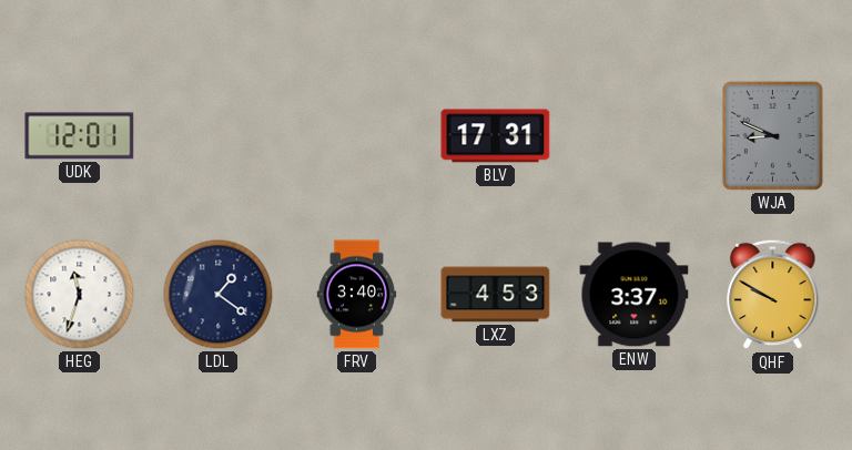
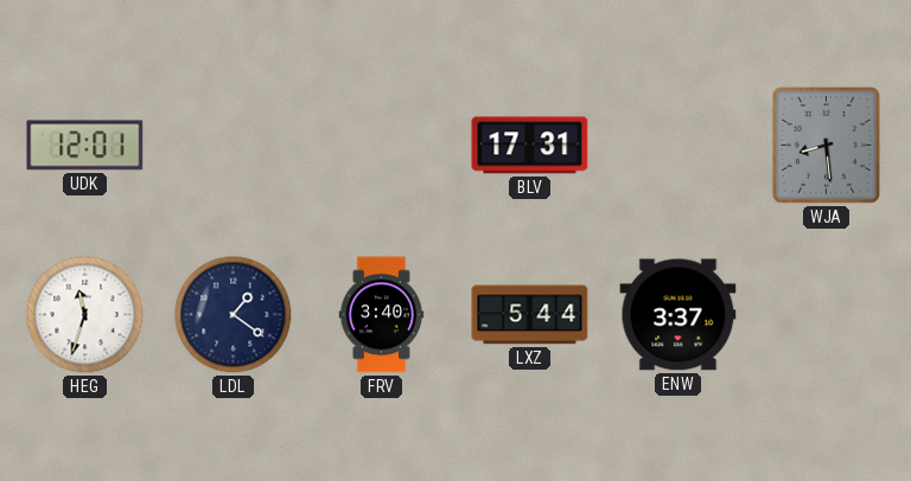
WJA: 8:49 -> 8:29
LXZ: 4:53 -> 5:44
QHF: 9:50 -> none
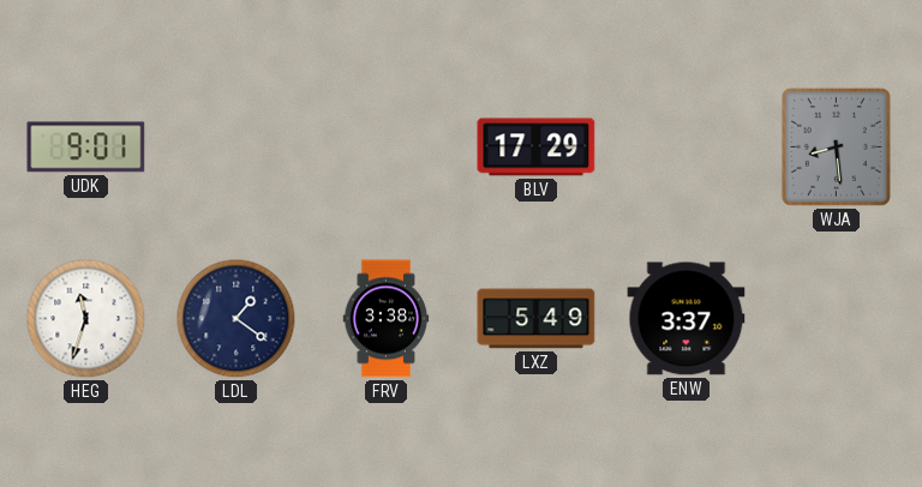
UDK: 12:01 -> 9:01
BLV: 17:31 -> 17:29
FRV: 3:40 -> 3:38
LXZ: 5:44 -> 5:49
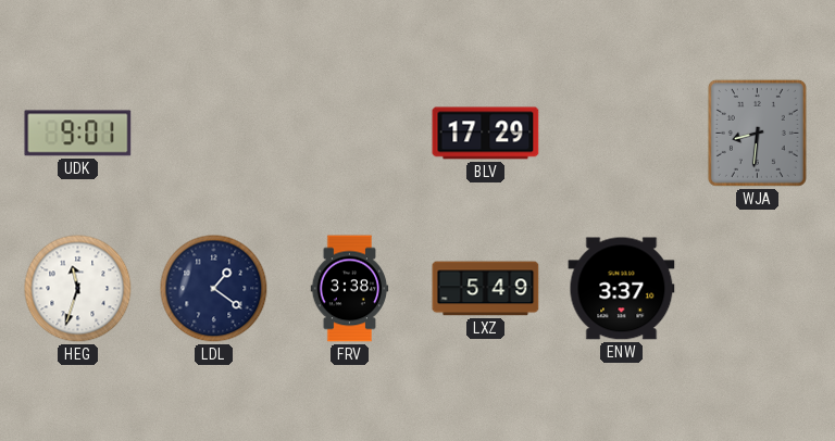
WJA: 8:29 -> 8:31
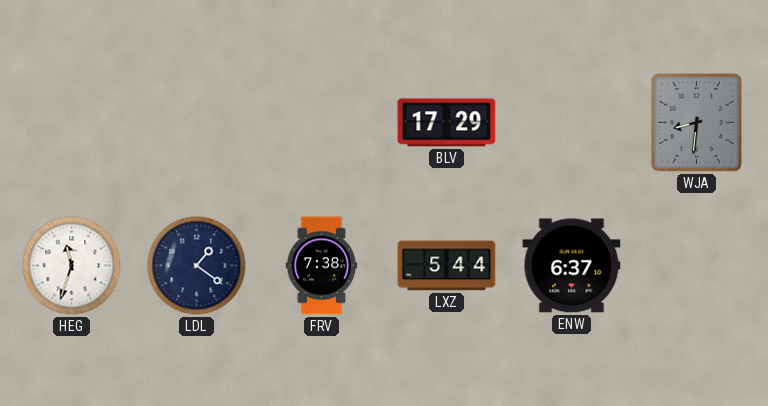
UDK: 9:01 -> none
FRV: 3:38 -> 7:38
LXZ: 5:49 -> 5:44
ENW: 3:37 -> 6:37
